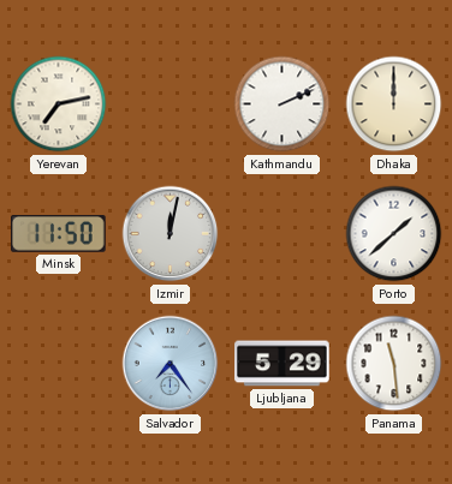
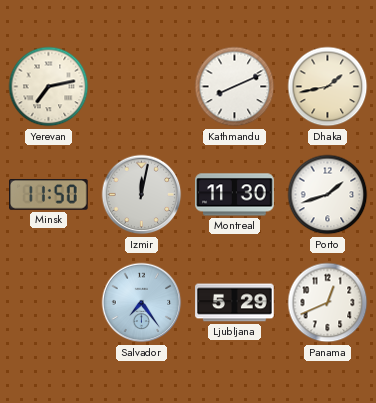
Kathmandu: 2:11 -> 8:11
Dhaka: 12:00 -> 1:43
Montreal: none -> 11:30
Porto: 1:38 -> 1:42
Panama: 11:29 -> 12:41
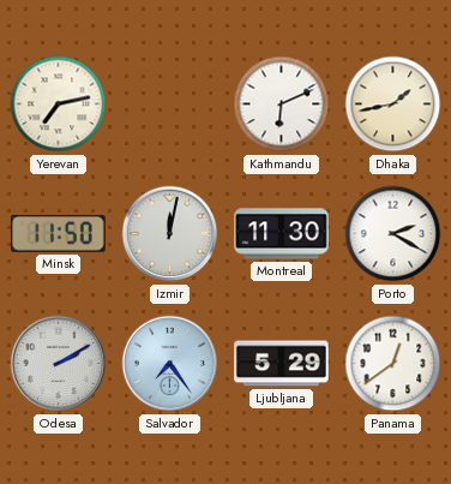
Kathmandu: 8:11 -> 6:11
Porto: 1:42 -> 2:20
Odesa: none -> 2:10
Panama: 12:41 -> 12:39
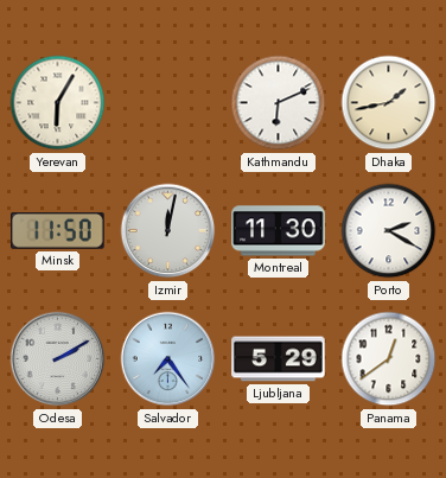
Yerevan: 7:13 -> 6:05
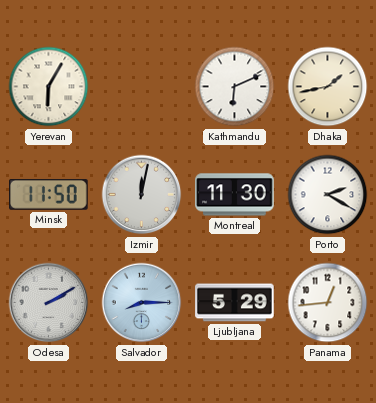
Salvador: 7:24 -> 8:15
Panama: 12:39 -> 12:44
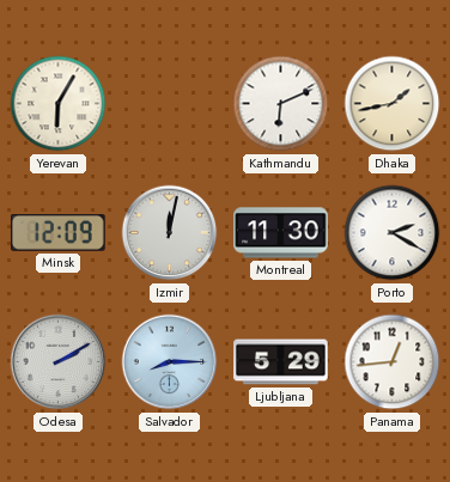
Minsk: 11:50 -> 12:09
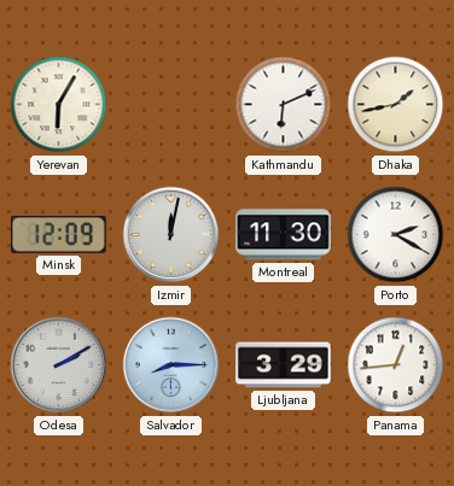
Ljubljana: 5:29 -> 3:29
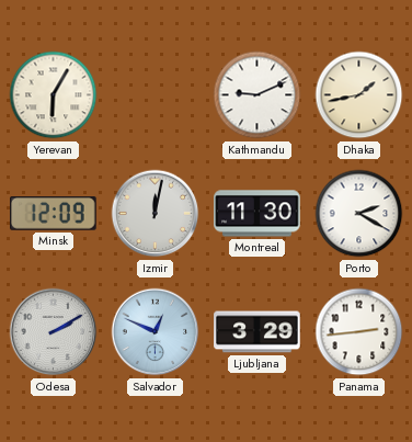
Kathmandu: 6:11 -> 9:11
Salvador: 8:15 -> 12:49
Panama: 12:44 -> 2:44
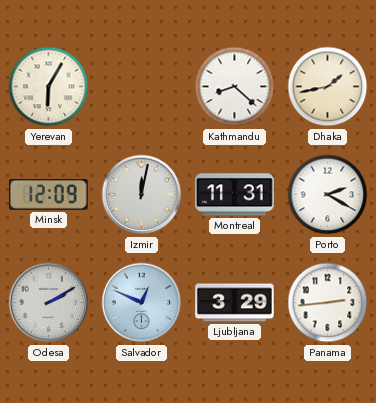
Kathmandu: 9:11 -> 8:22
Montreal: 11:30 -> 11:31
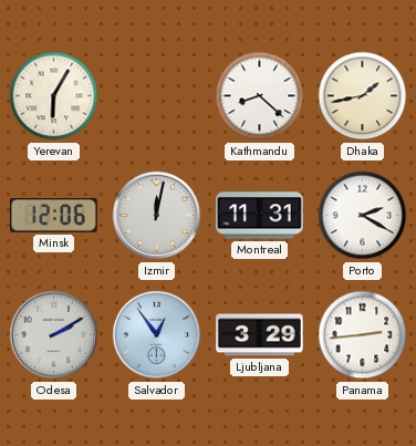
Minsk: 12:09 -> 12:06
Salvador: 12:49 -> 12:54
